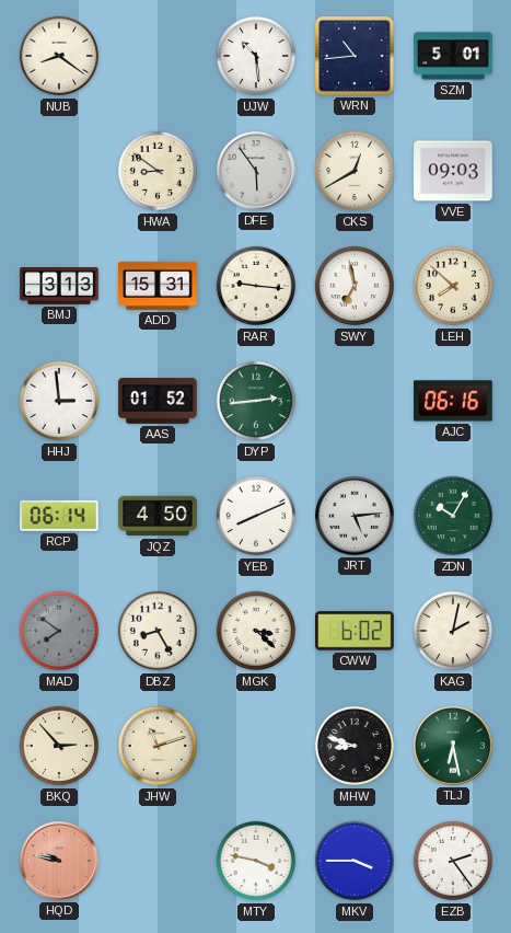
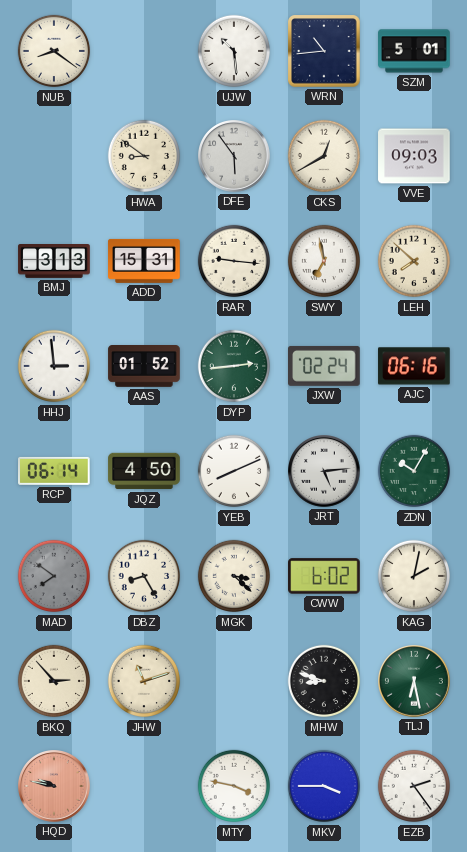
JXW: none -> 02:24
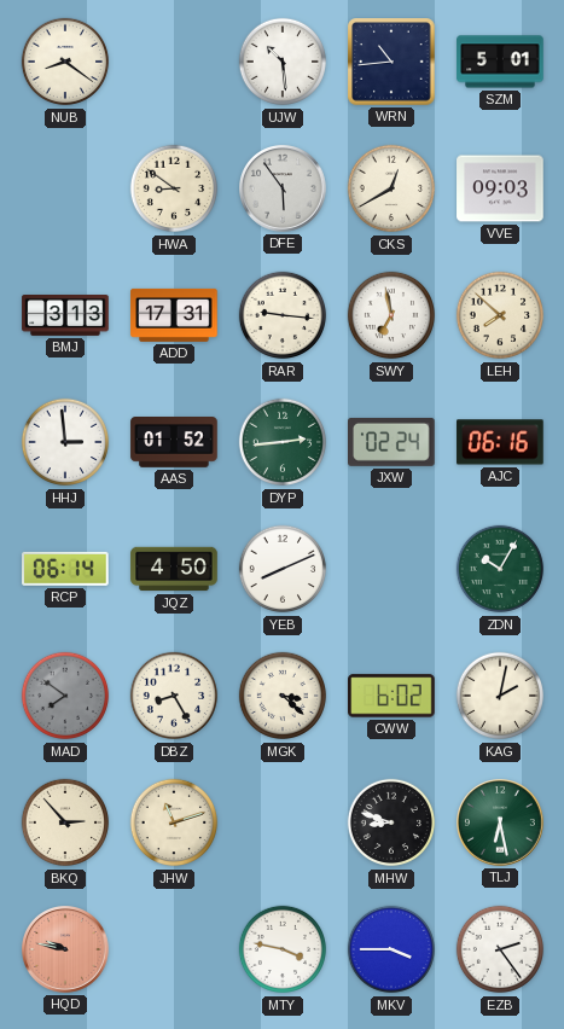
ADD: 15:31 -> 17:31
JRT: 5:14 -> none
